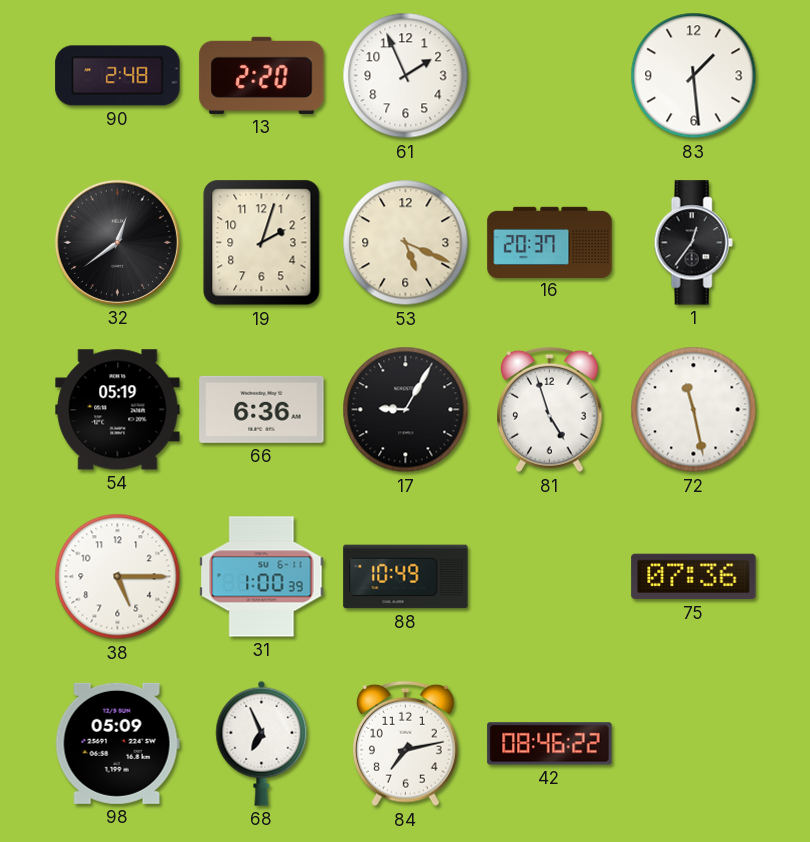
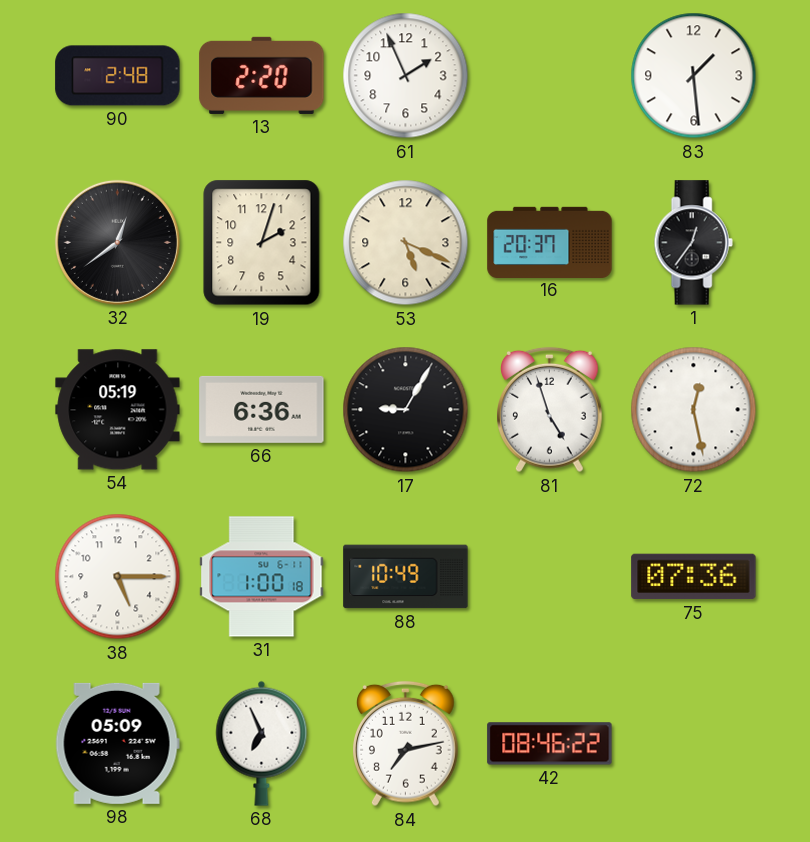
72: 11:28 -> 12:28
31: 1:00:39 -> 1:00:18
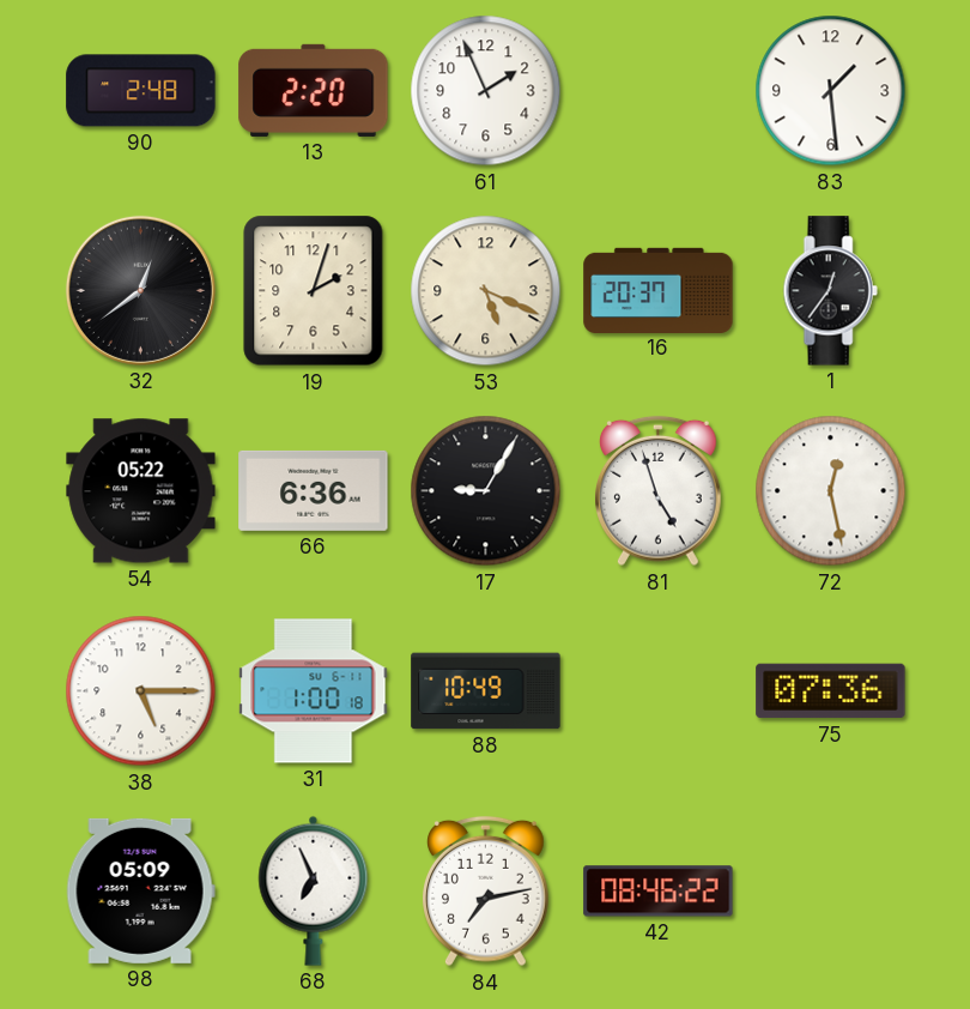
54: 05:19 -> 05:22
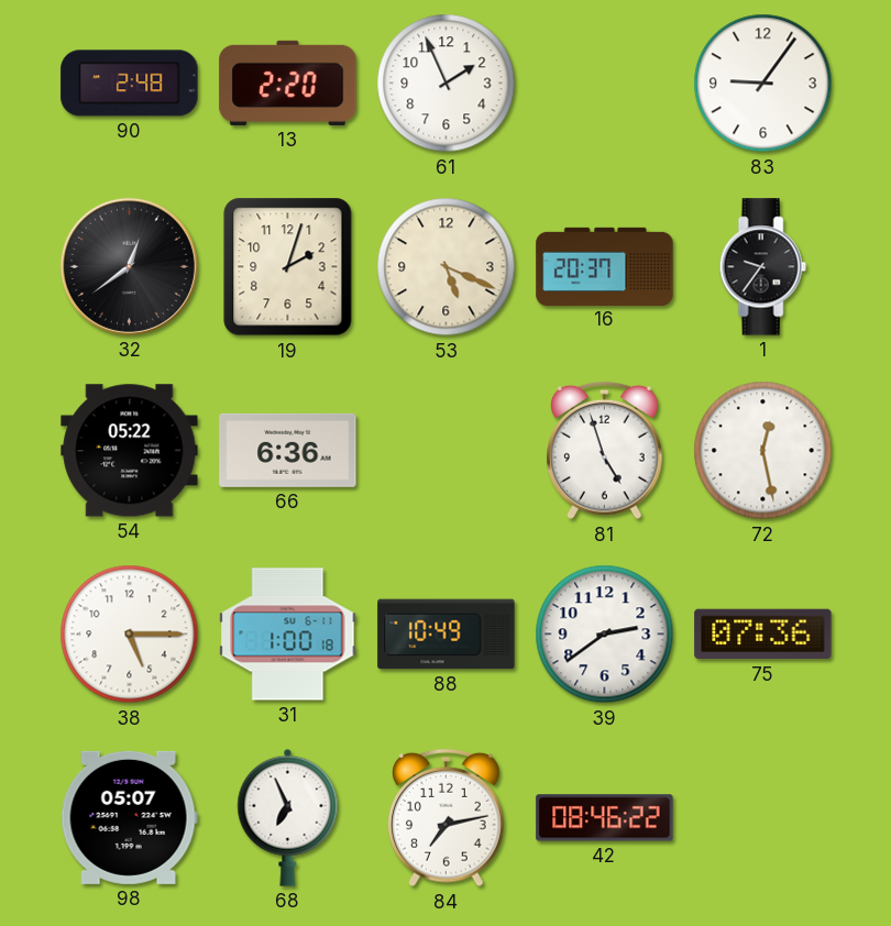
83: 1:29 -> 9:06
1: 12:36 -> 9:36
17: 9:05 -> none
39: none -> 2:39
98: 05:09 -> 05:07
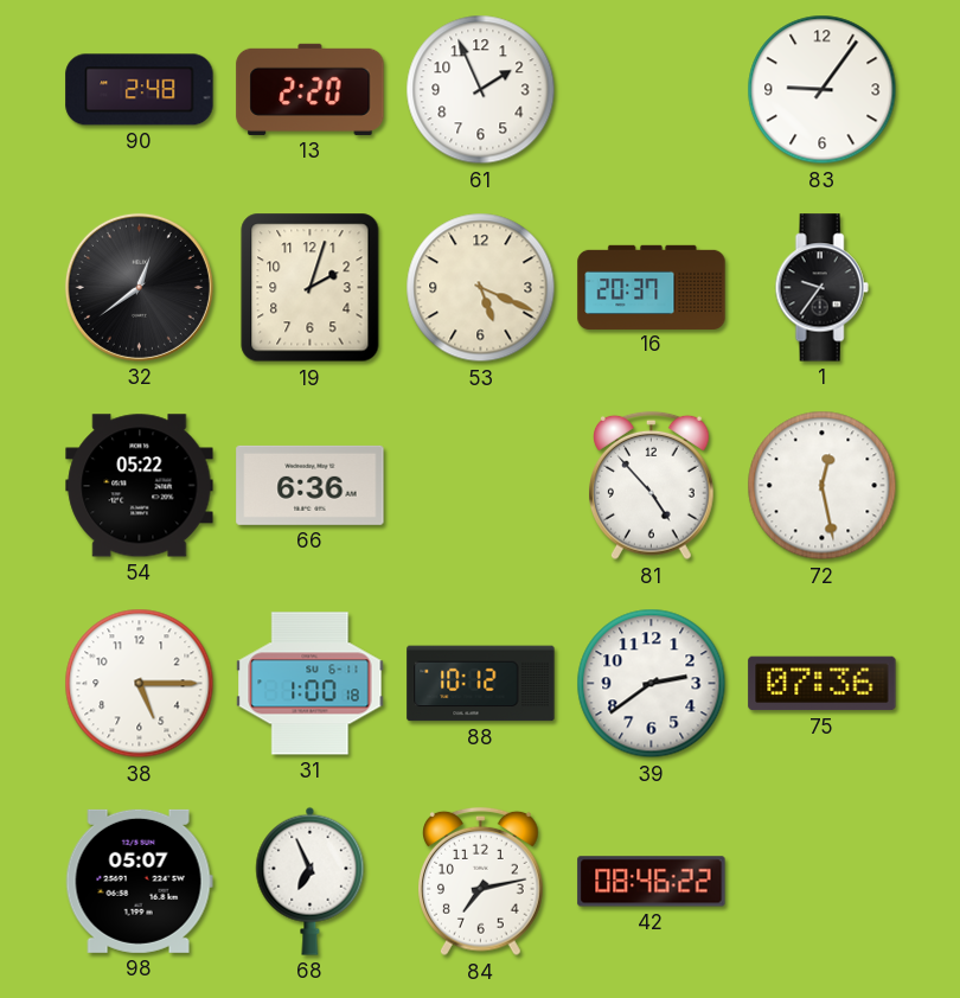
81: 4:57 -> 4:53
88: 10:49 -> 10:12
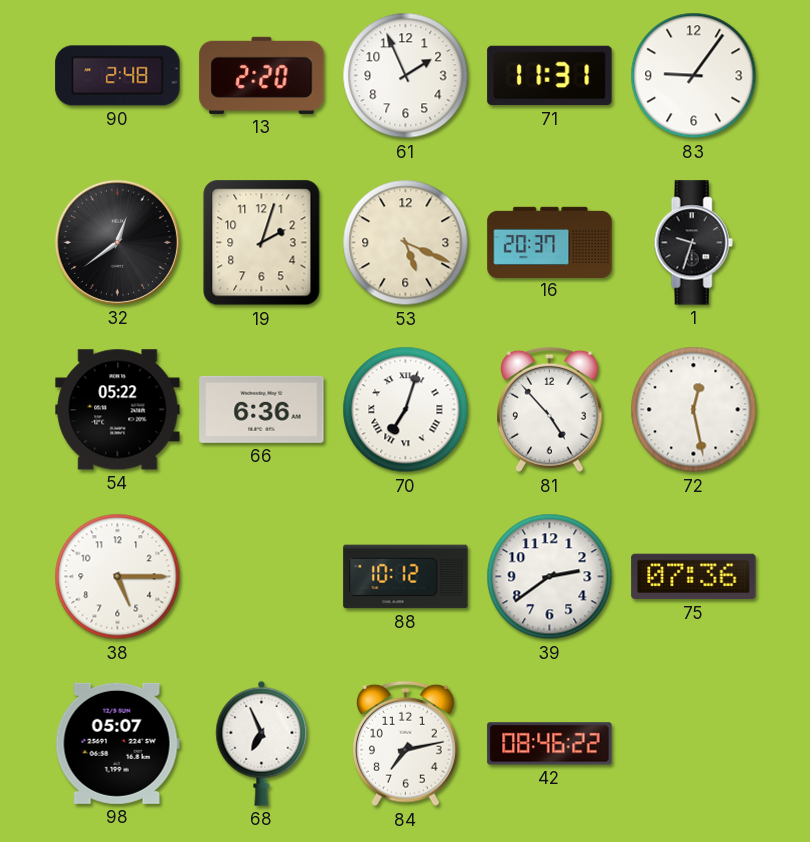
71: none -> 11:31
1: 9:36 -> 9:33
70: none -> 7:03
31: 1:00 -> none
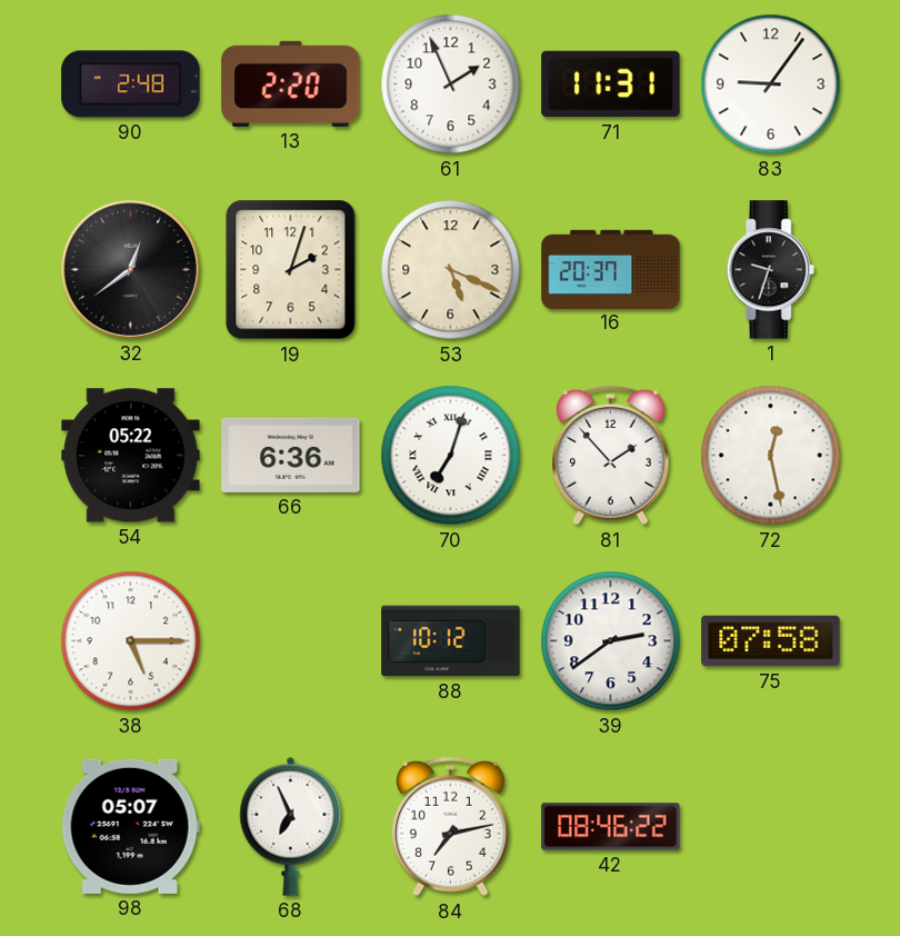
81: 4:53 -> 1:53
75: 07:36 -> 07:58
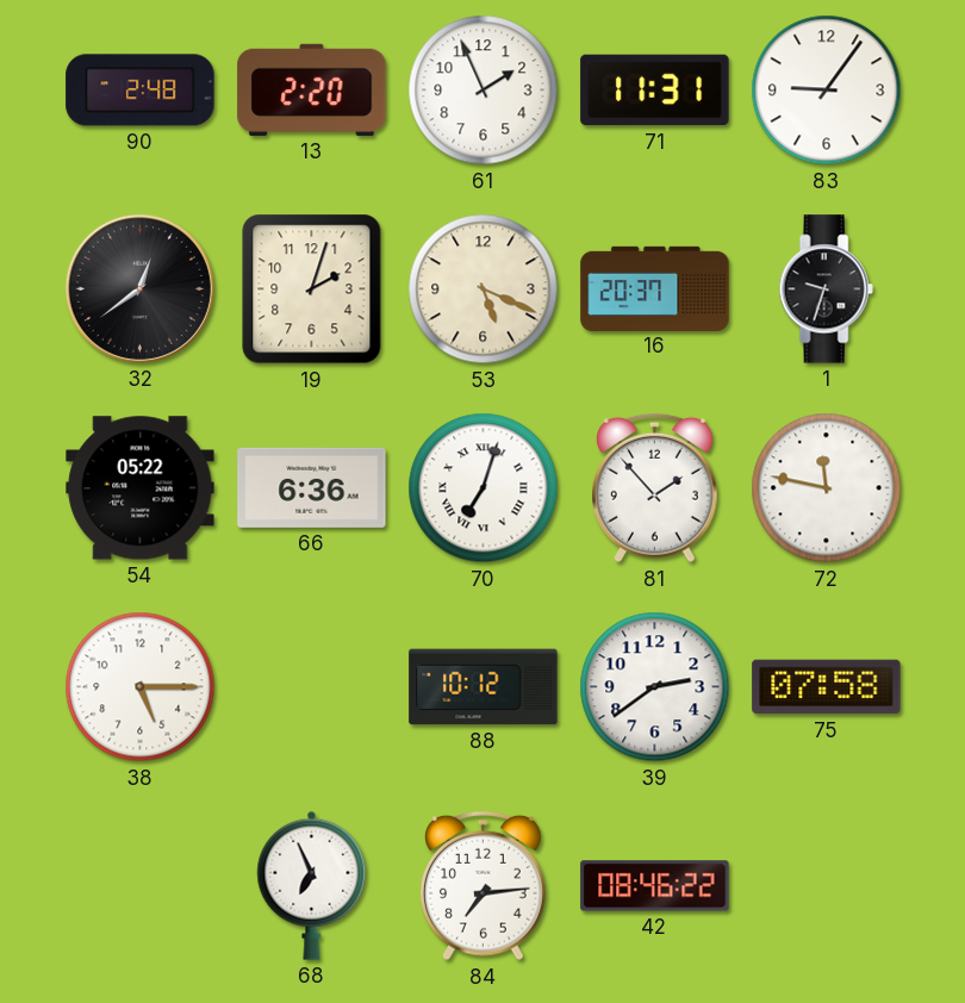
72: 12:28 -> 11:47
98: 05:07 -> none
84: 7:13 -> 7:14
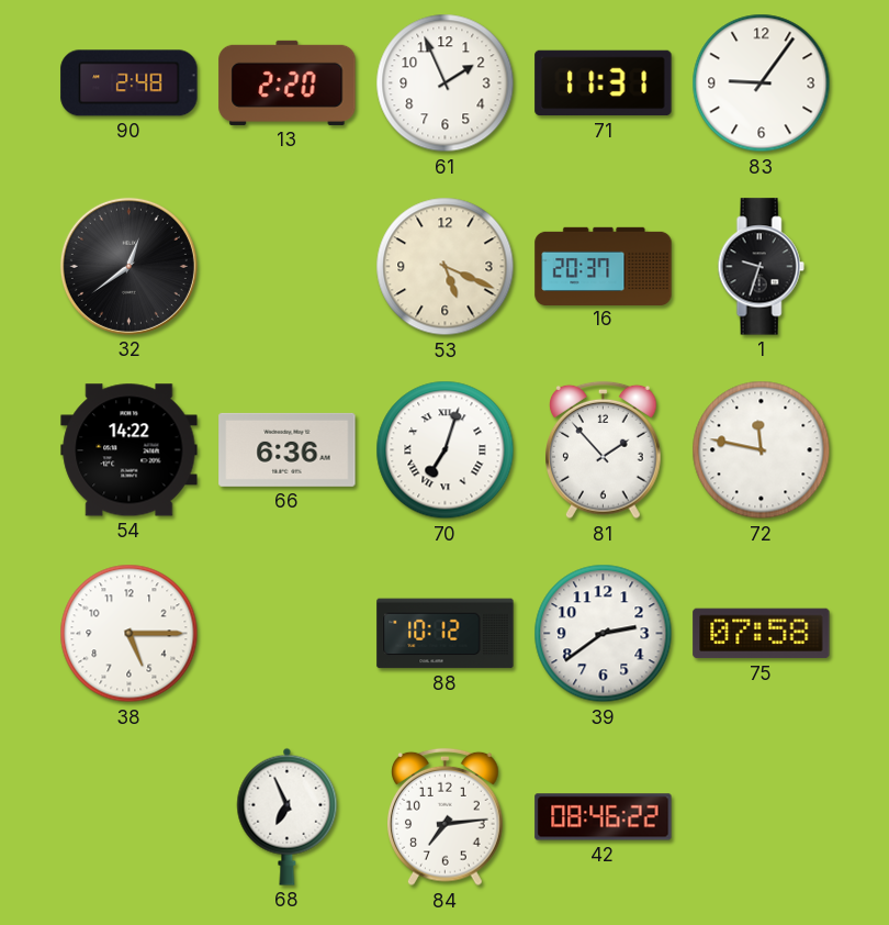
19: 2:03 -> none
54: 05:22 -> 14:22
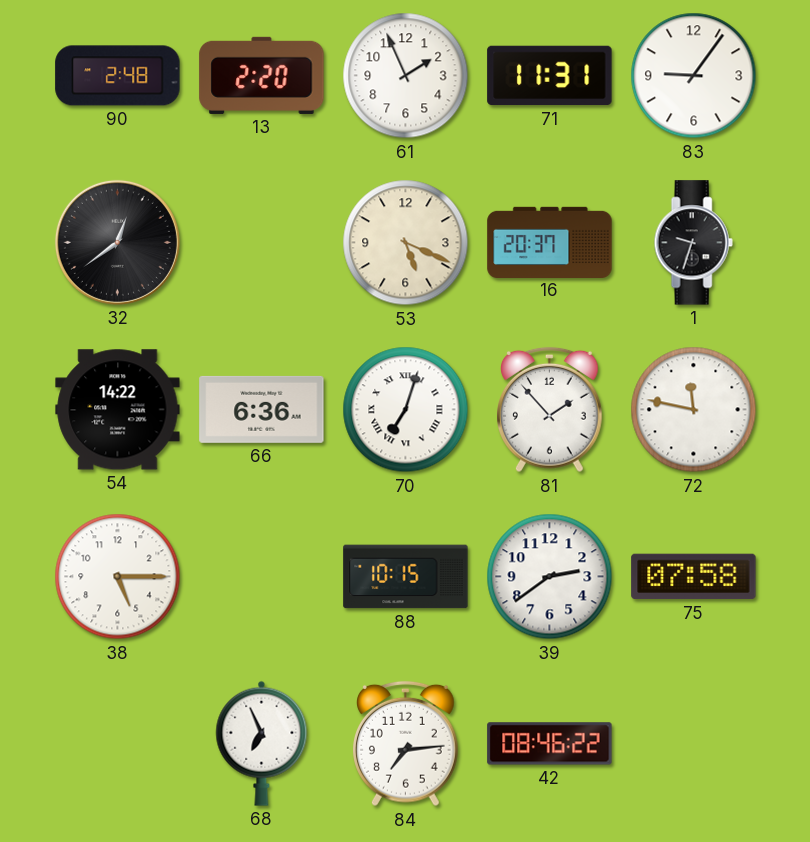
88: 10:12 -> 10:15
